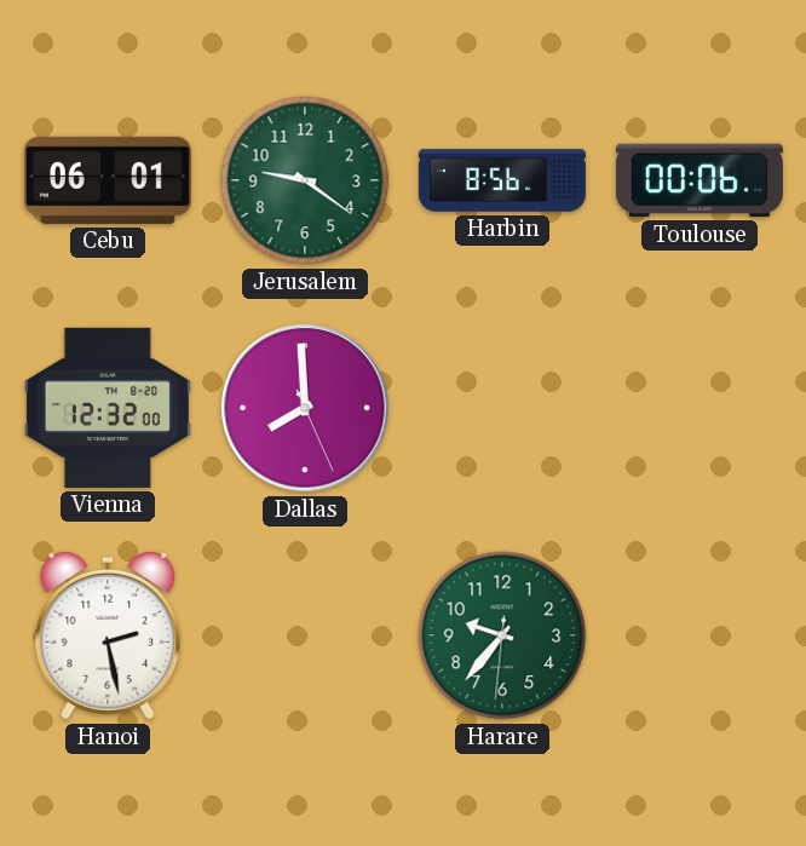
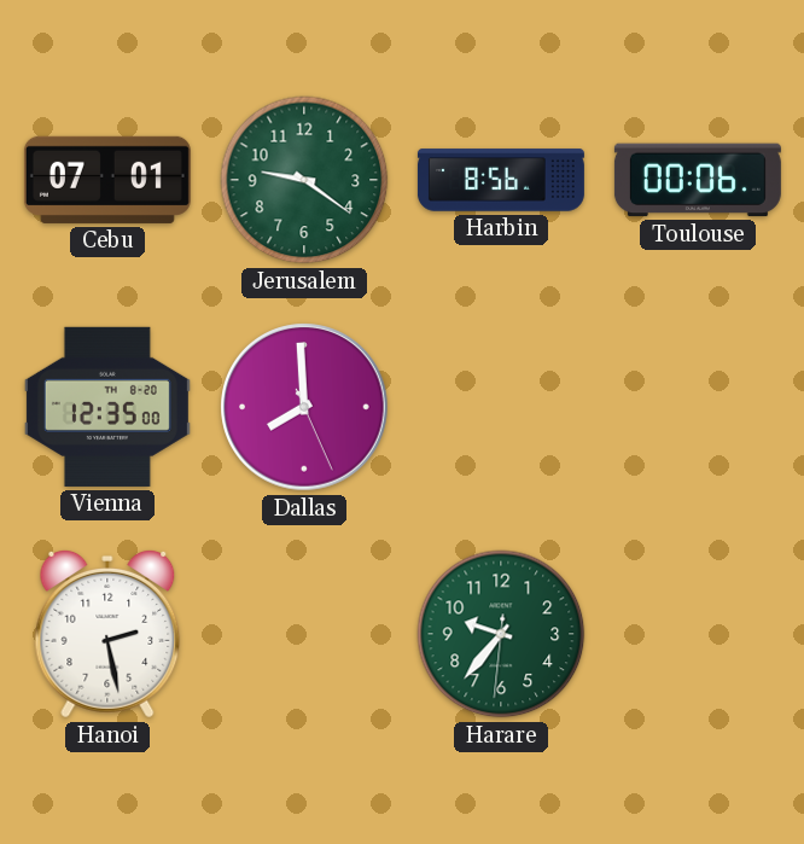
Cebu: 06:01 -> 07:01
Vienna: 12:32 -> 12:35
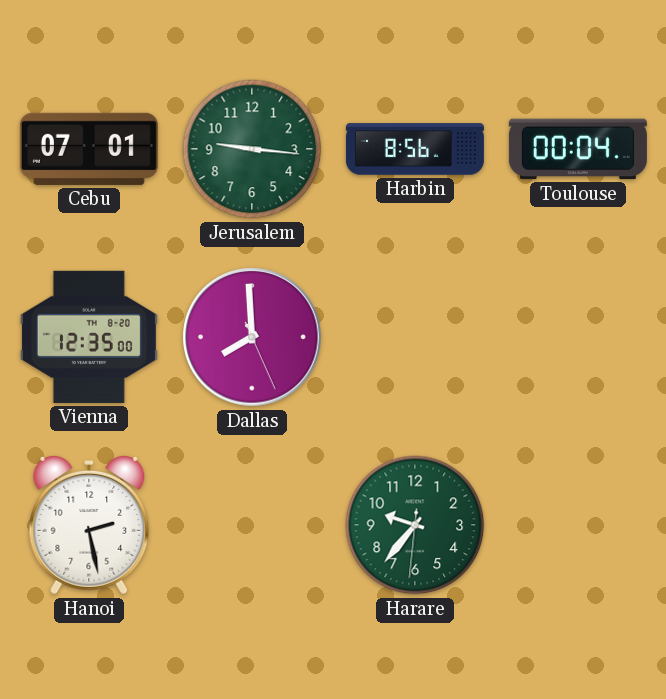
Jerusalem: 9:21 -> 9:16
Toulouse: 00:06 -> 00:04
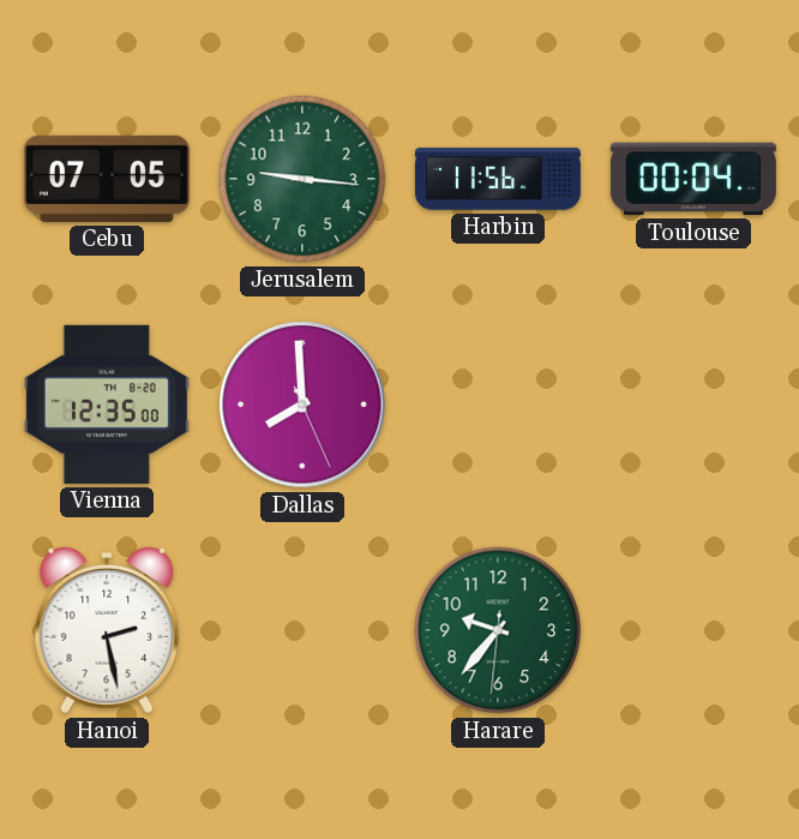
Cebu: 07:01 -> 07:05
Harbin: 8:56 -> 11:56
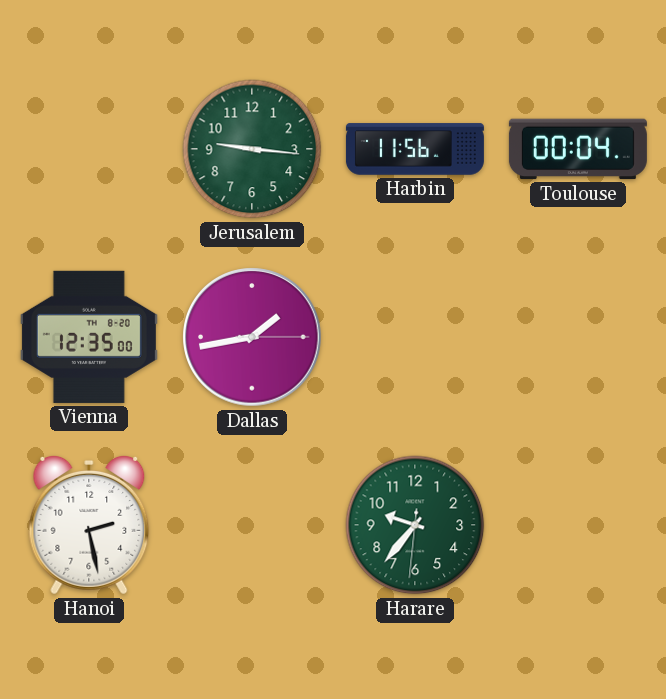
Cebu: 07:05 -> none
Dallas: 7:59 -> 1:43
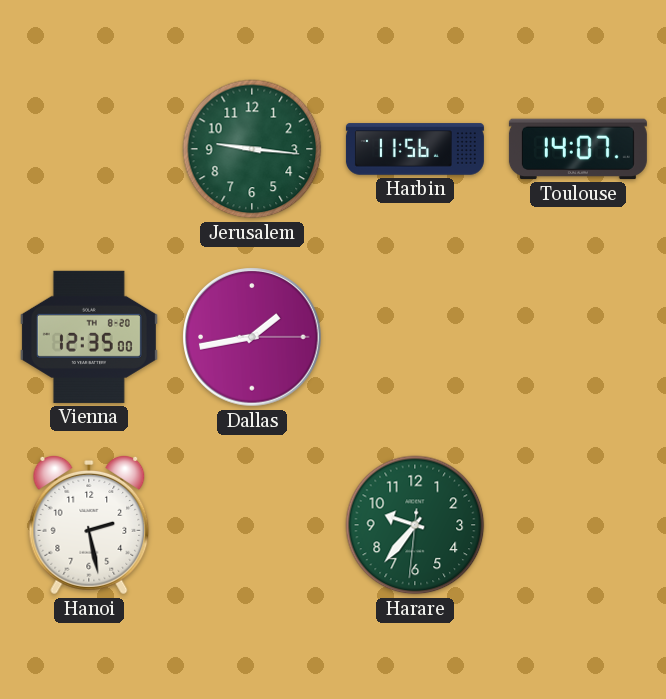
Toulouse: 00:04 -> 14:07
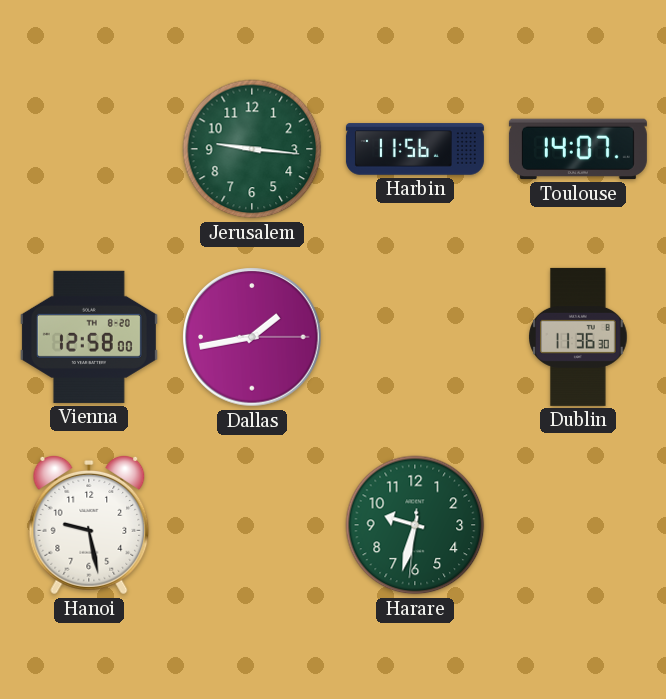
Vienna: 12:35 -> 12:58
Dublin: none -> 11:36
Hanoi: 2:28 -> 9:28
Harare: 9:36 -> 9:32
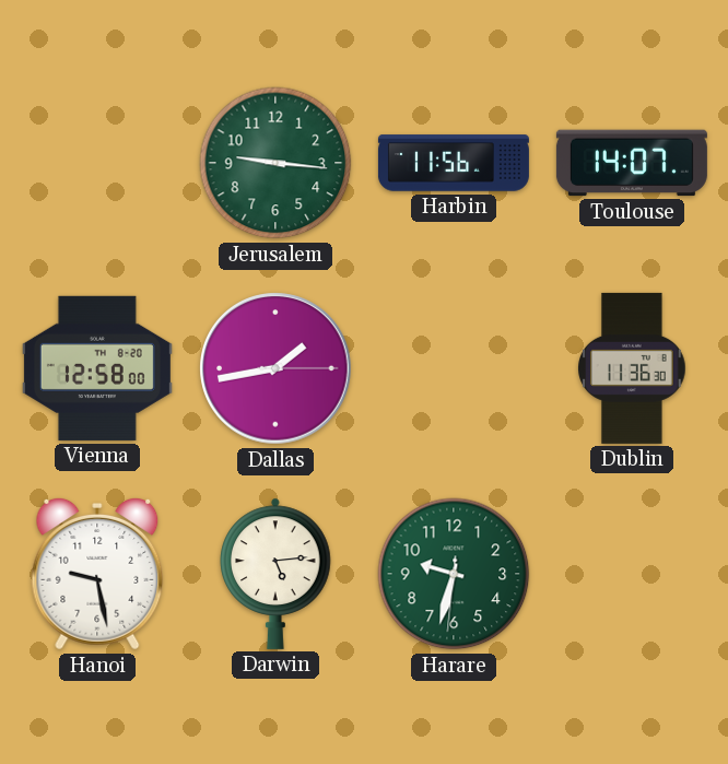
Darwin: none -> 5:14
